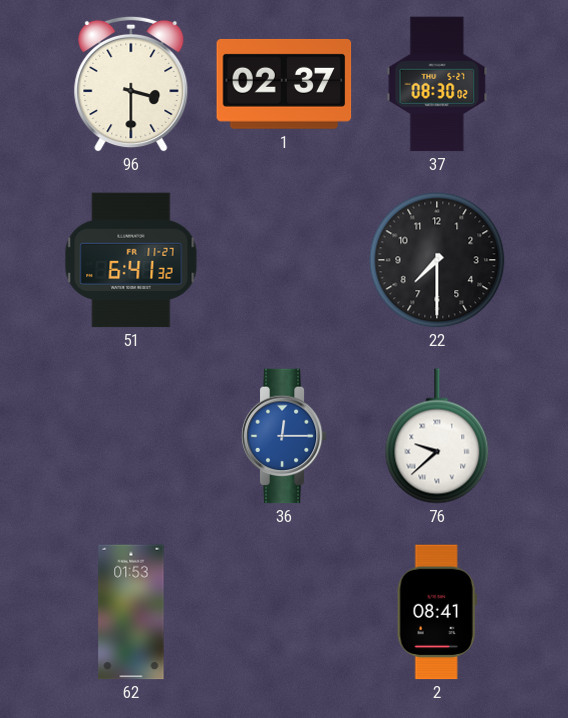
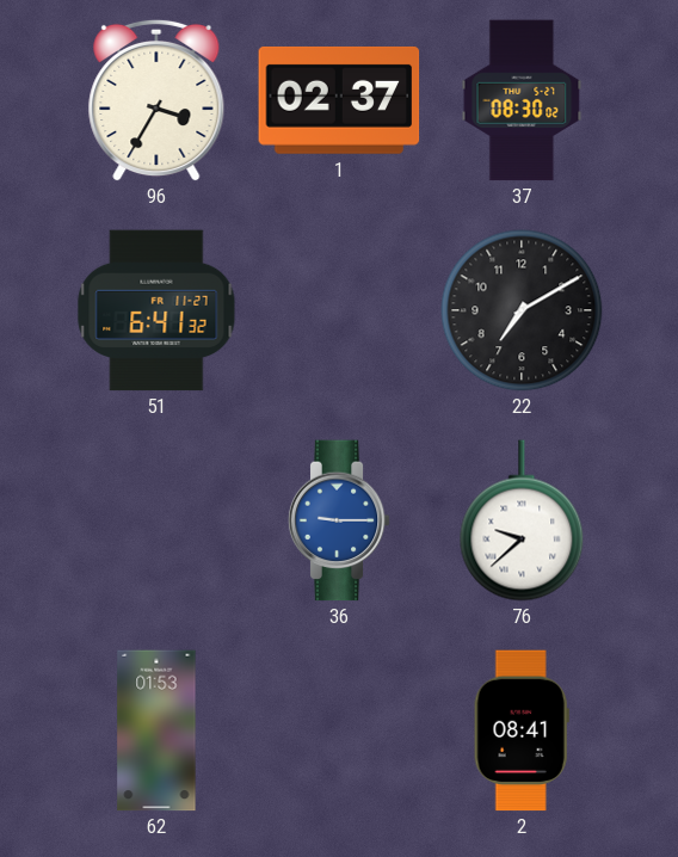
96: 3:30 -> 3:35
22: 7:30 -> 7:10
36: 12:15 -> 9:15
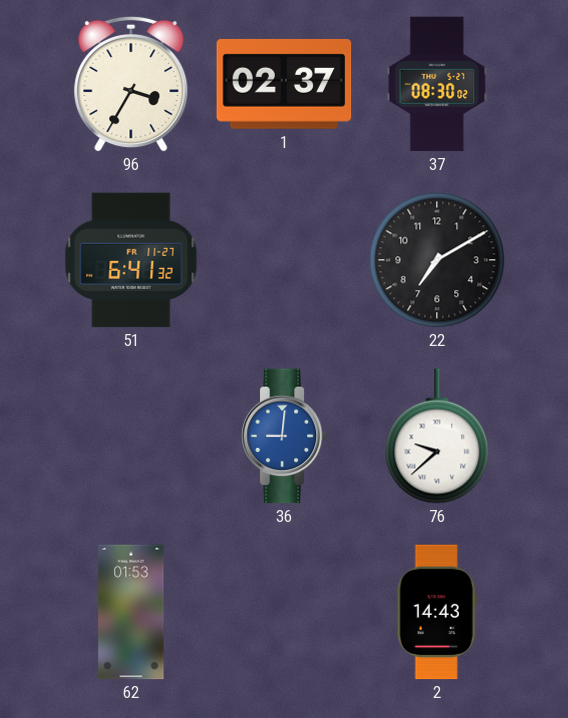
36: 9:15 -> 9:01
2: 08:41 -> 14:43
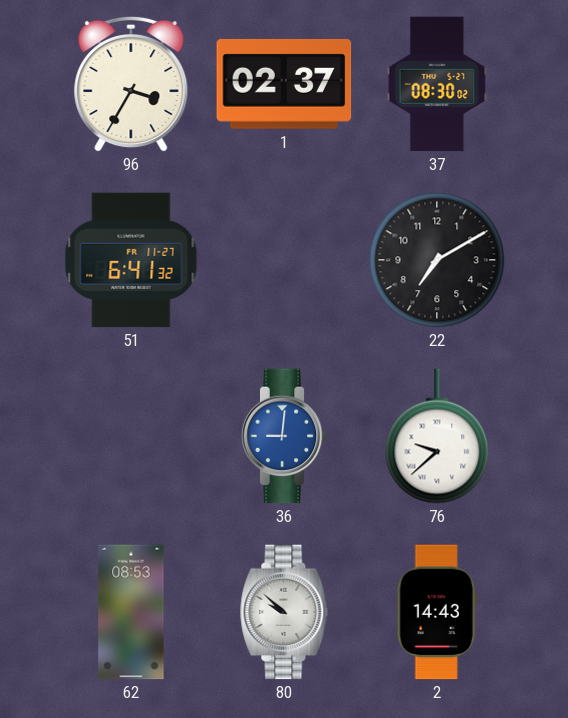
62: 01:53 -> 08:53
80: none -> 9:52
